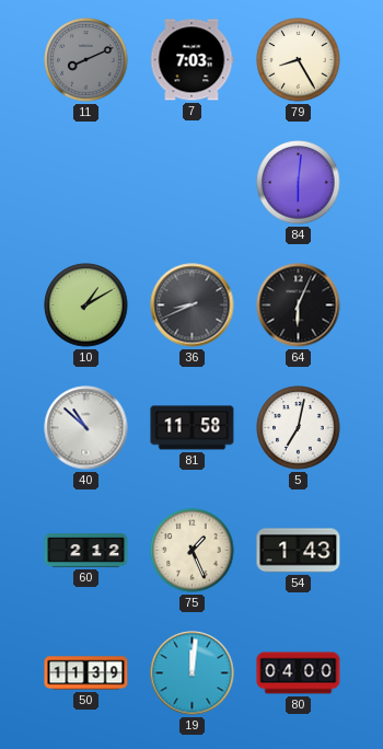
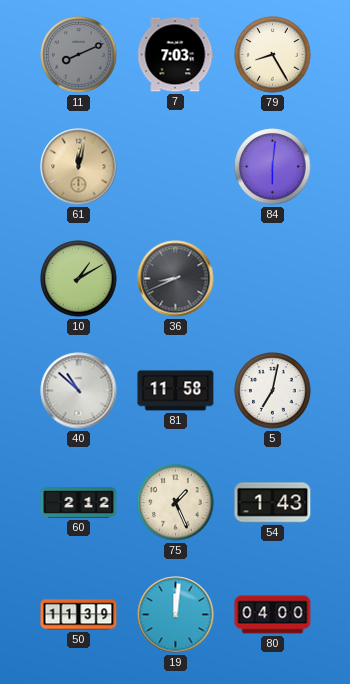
61: none -> 12:02
64: 6:04 -> none
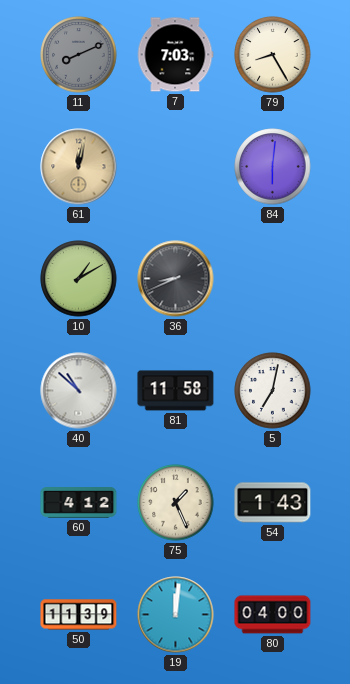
60: 2:12 -> 4:12
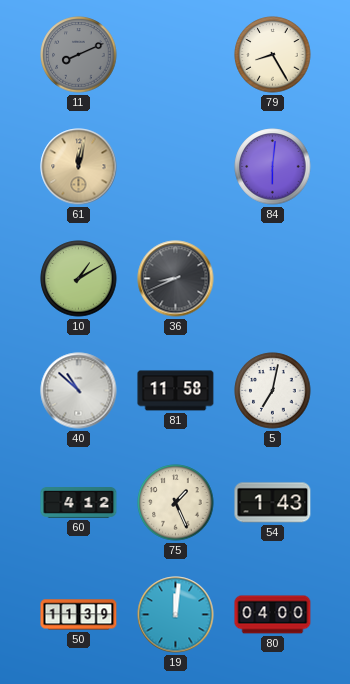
7: 7:03 -> none
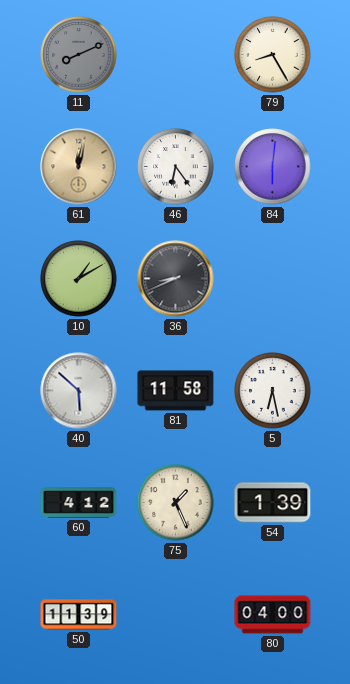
46: none -> 6:24
40: 10:52 -> 5:52
5: 7:02 -> 6:28
54: 1:43 -> 1:39
19: 12:01 -> none
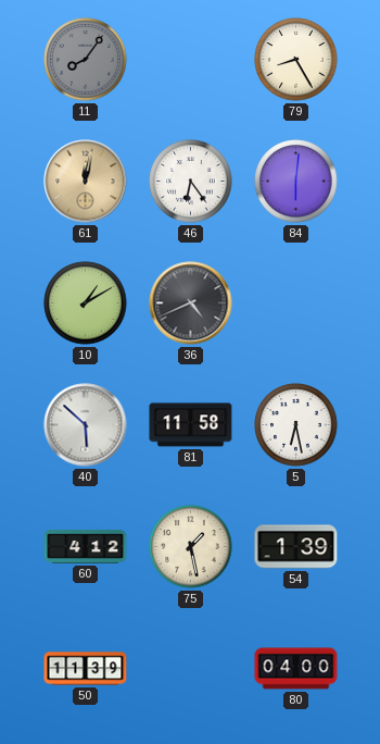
11: 8:11 -> 8:06
36: 8:41 -> 4:41
75: 1:26 -> 1:28
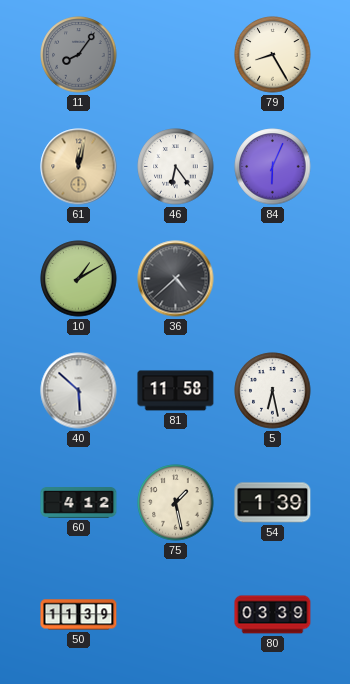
84: 6:01 -> 6:04
36: 4:41 -> 4:38
80: 04:00 -> 03:39
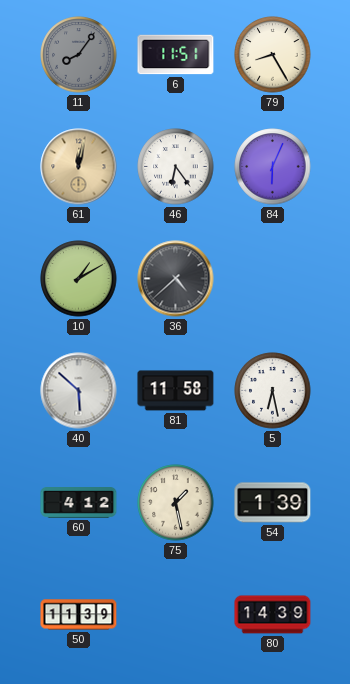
6: none -> 11:51
80: 03:39 -> 14:39
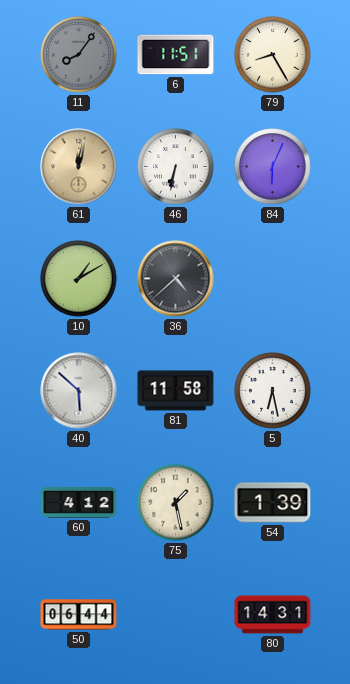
46: 6:24 -> 6:32
50: 11:39 -> 06:44
80: 14:39 -> 14:31
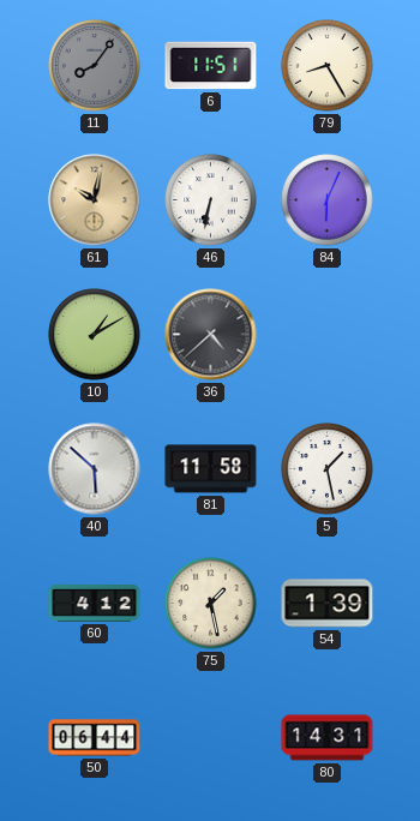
61: 12:02 -> 10:02
5: 6:28 -> 1:28
